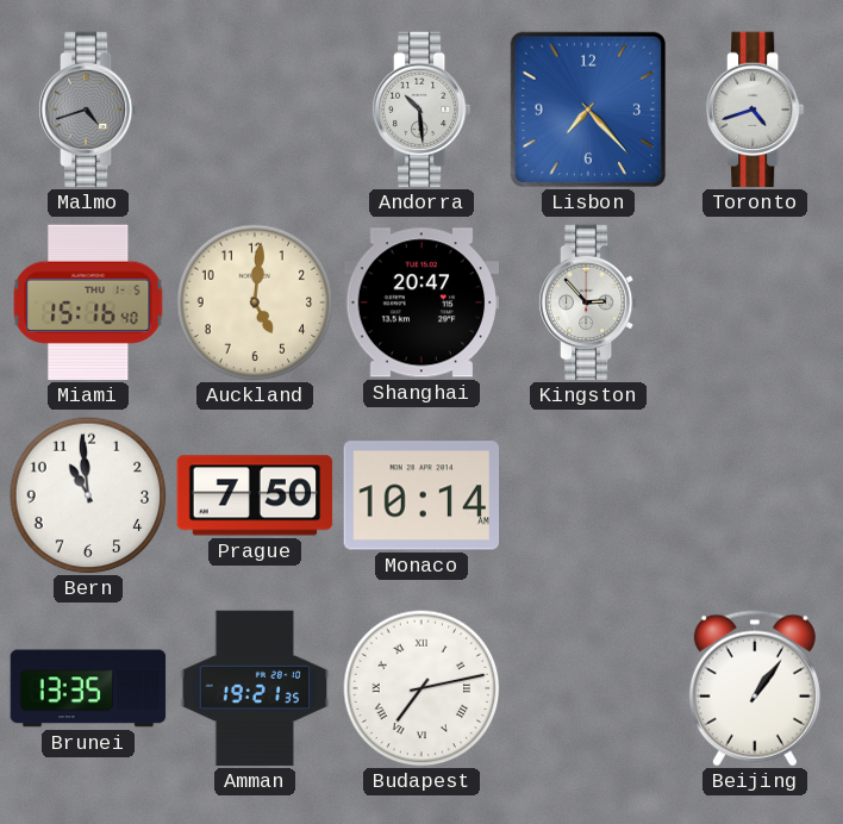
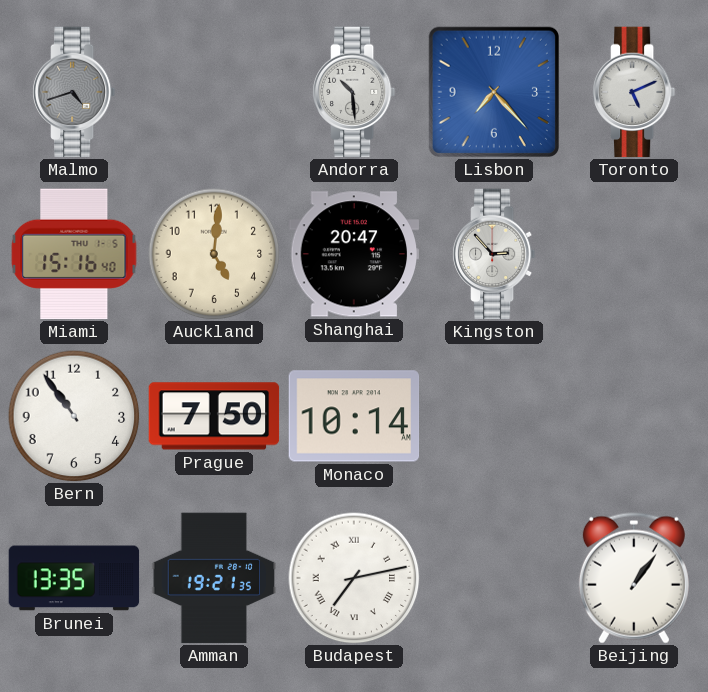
Toronto: 4:42 -> 5:11
Bern: 10:59 -> 10:54
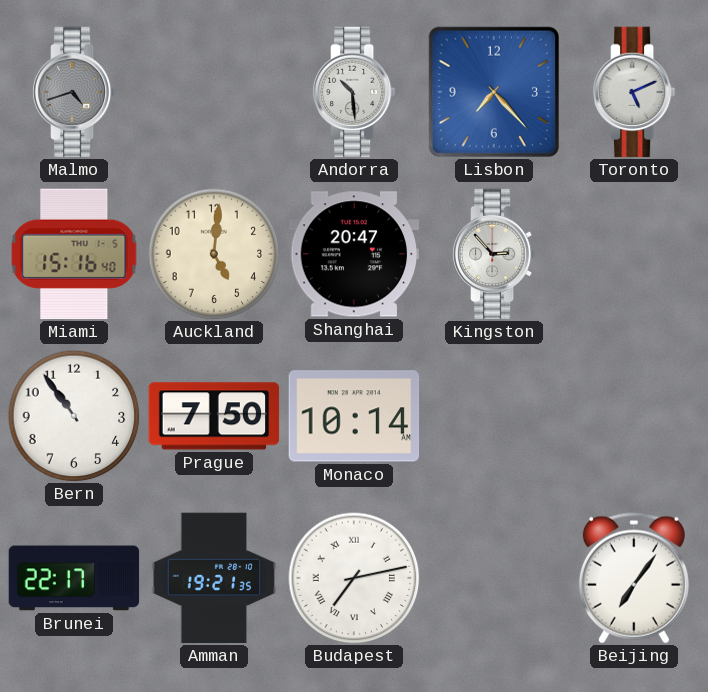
Brunei: 13:35 -> 22:17
Beijing: 1:06 -> 7:06
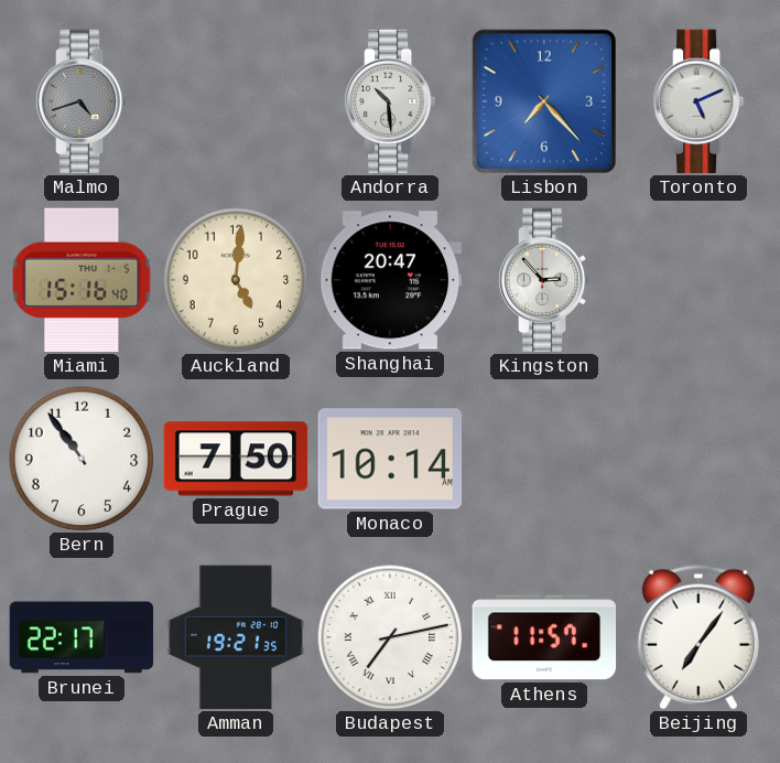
Athens: none -> 11:57
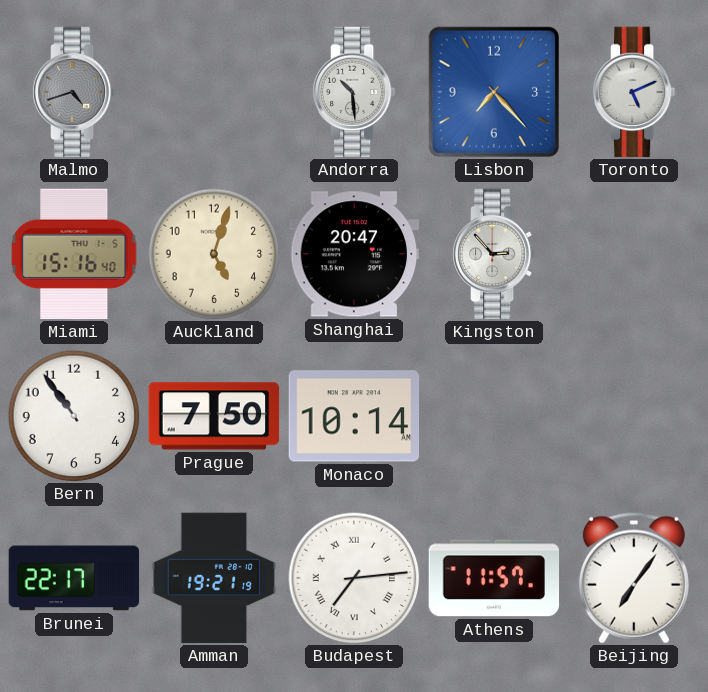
Auckland: 5:01 -> 5:03
Amman: 19:21:35 -> 19:21:19
Budapest: 7:13 -> 7:14
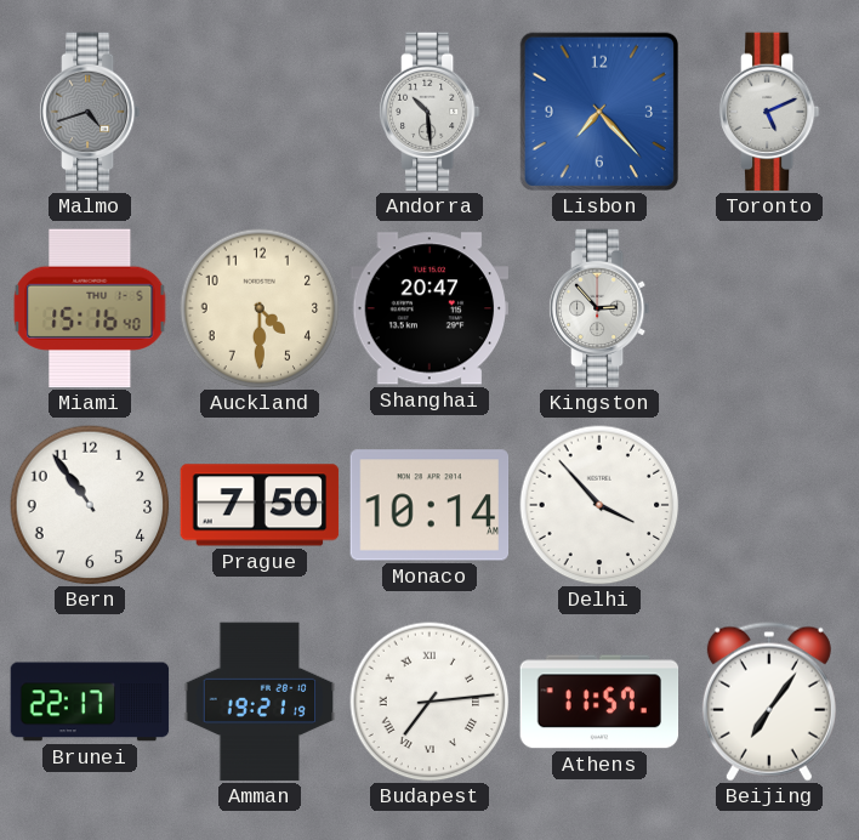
Auckland: 5:03 -> 4:30
Delhi: none -> 3:53
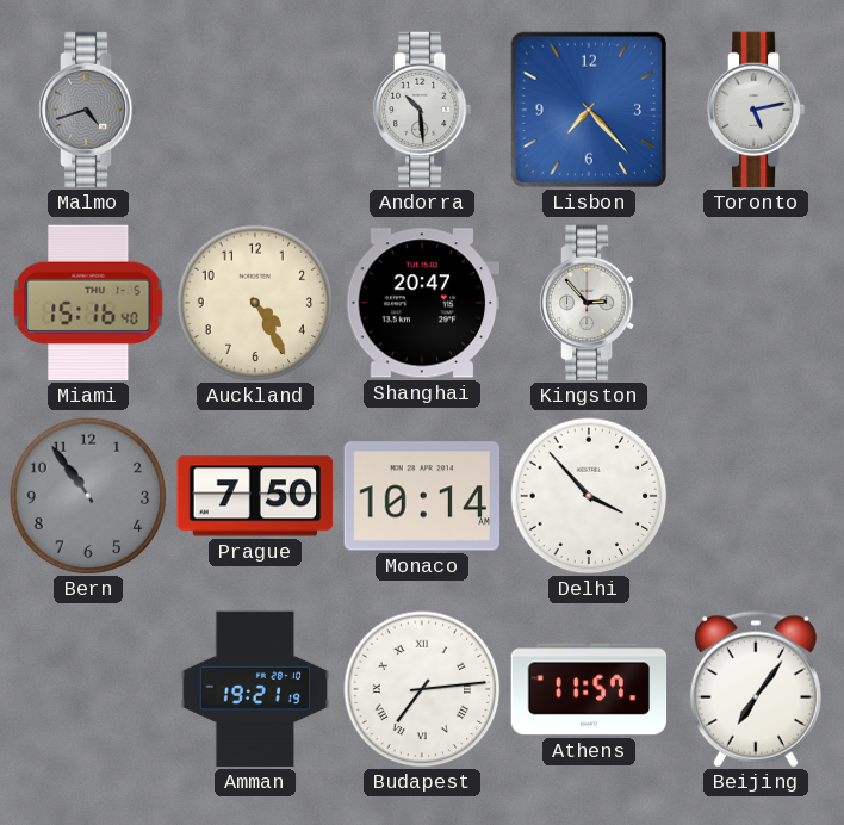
Toronto: 5:11 -> 5:13
Auckland: 4:30 -> 4:25
Bern dial: white -> grey
Brunei: 22:17 -> none
